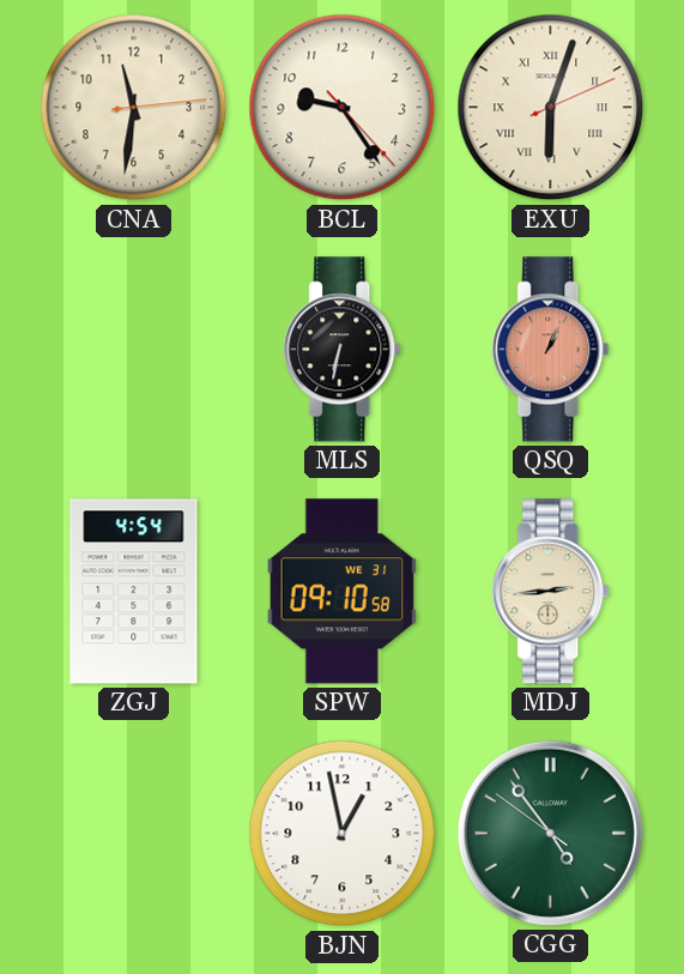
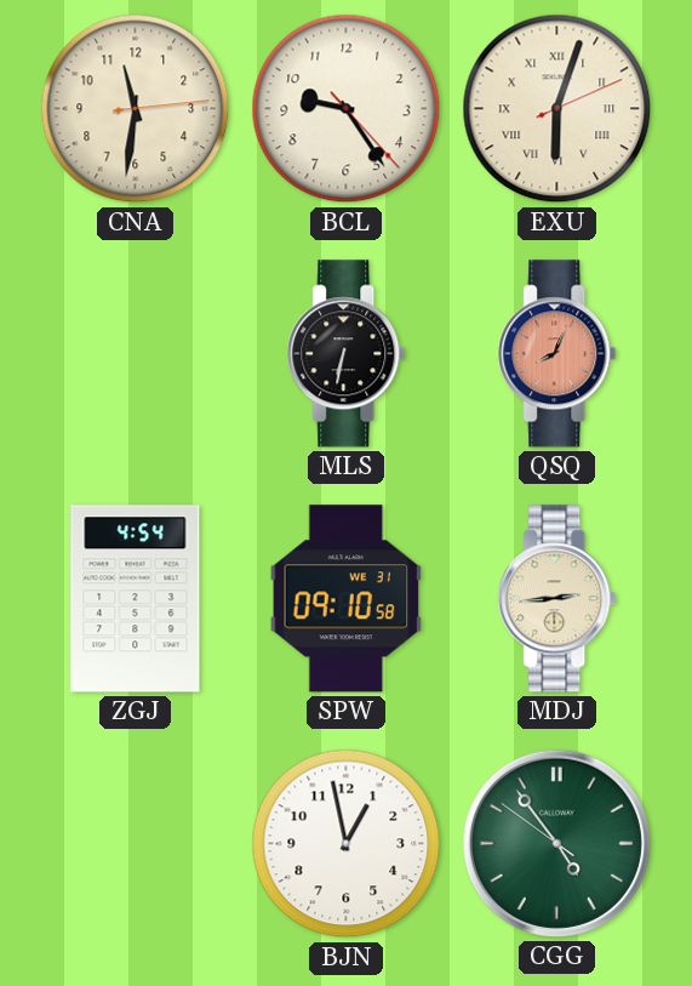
QSQ: 1:04 -> 8:04
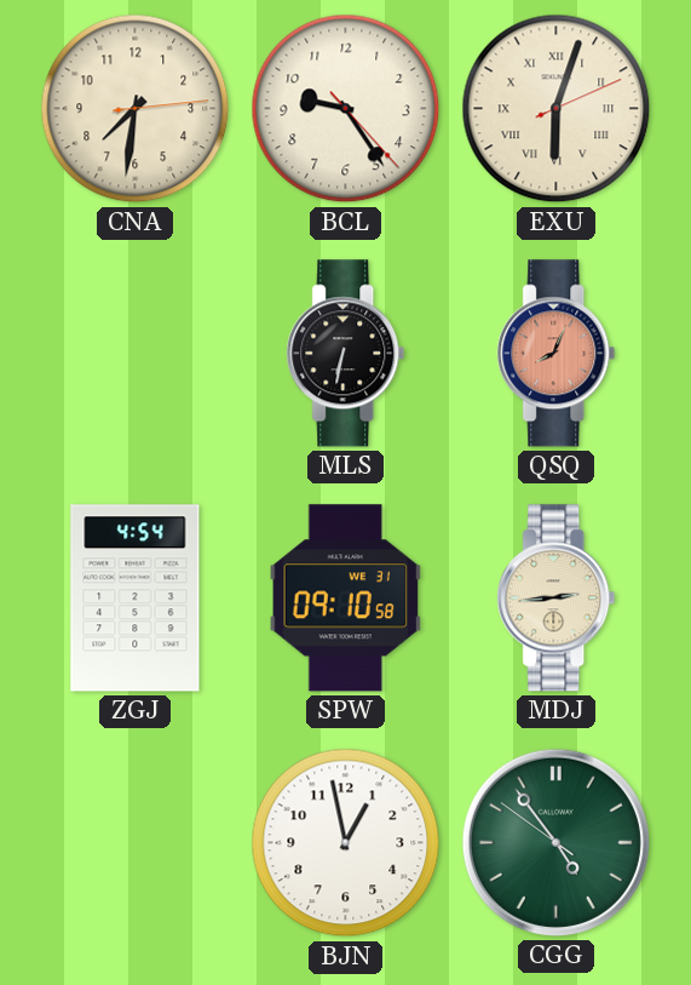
CNA: 11:31 -> 7:31
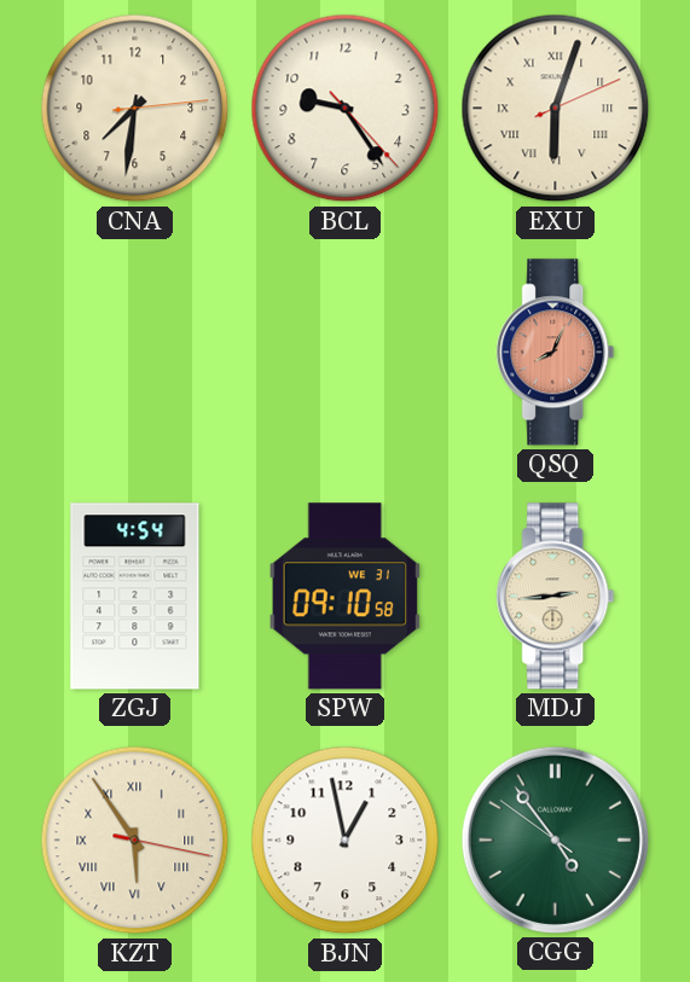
MLS: 6:32 -> none
KZT: none -> 5:54
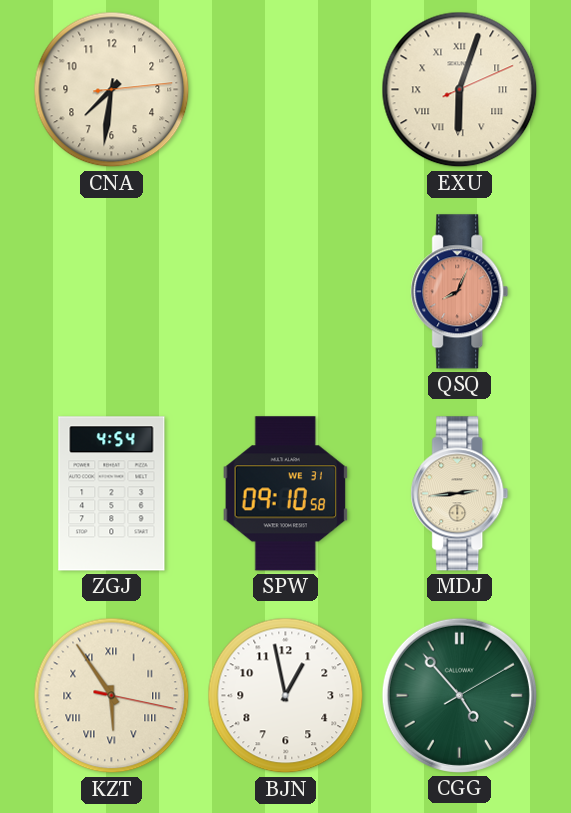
BCL: 9:24 -> none
CGG: 4:53:51 -> 4:53:10
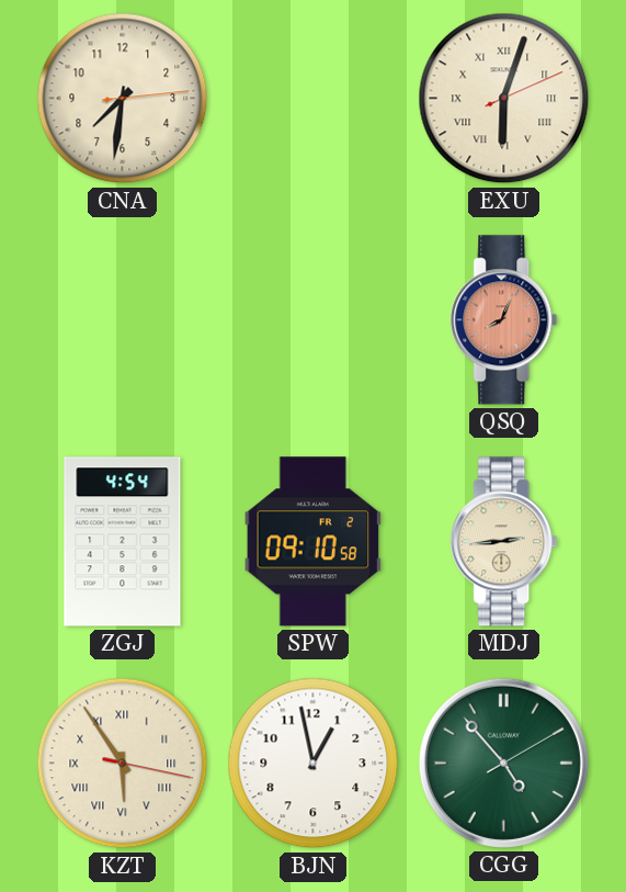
SPW date: WE 31 -> FR 2
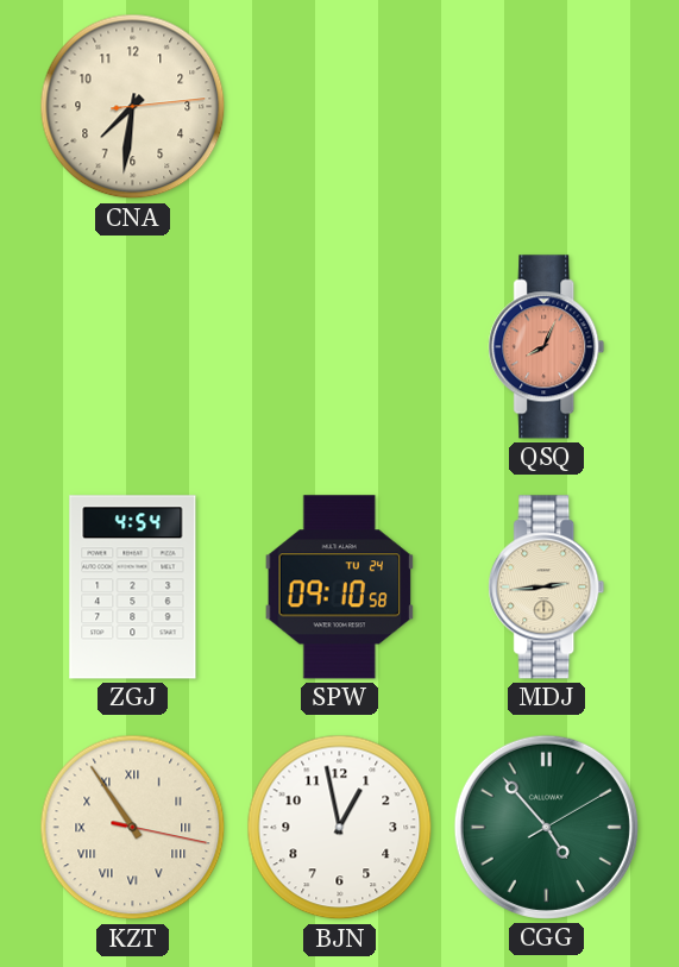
EXU: 6:03 -> none
SPW date: FR 2 -> TU 24
KZT: 5:54 -> 10:54
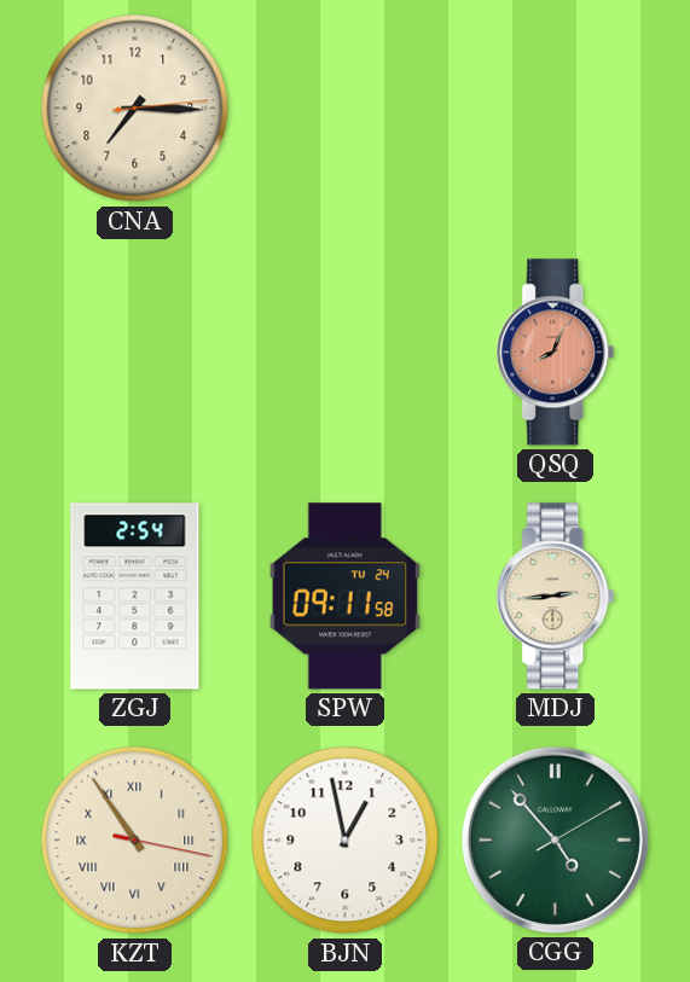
CNA: 7:31 -> 7:15
ZGJ: 4:54 -> 2:54
SPW: 09:10 -> 09:11
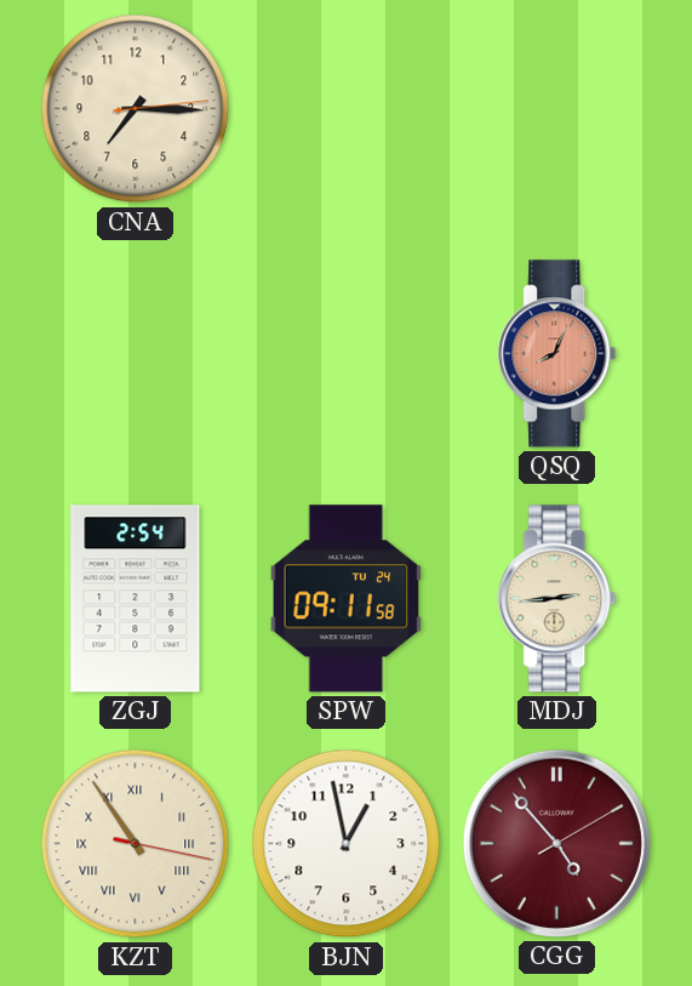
CGG dial: green -> burgundy
